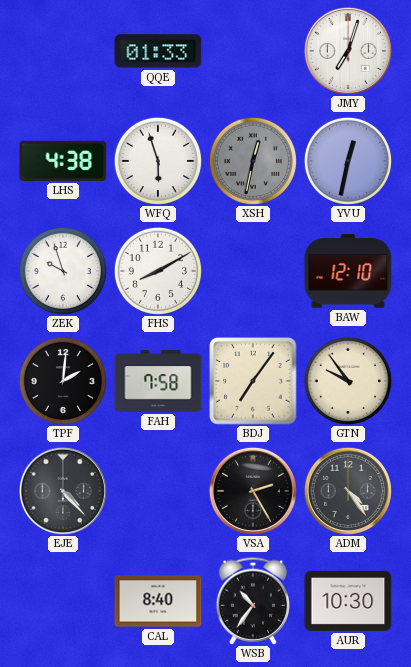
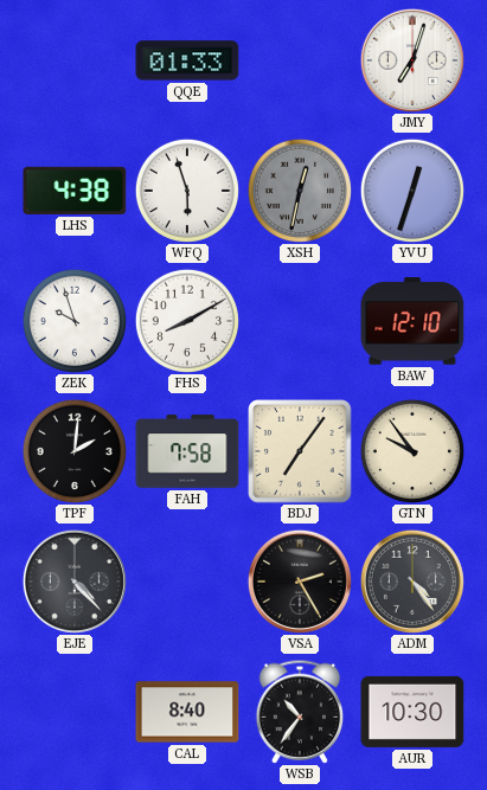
YVU: 12:32 -> 12:33
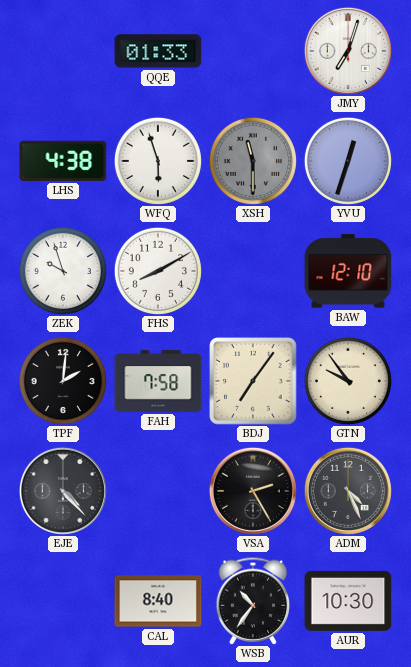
XSH: 12:32 -> 11:30
ADM: 4:24 -> 4:26
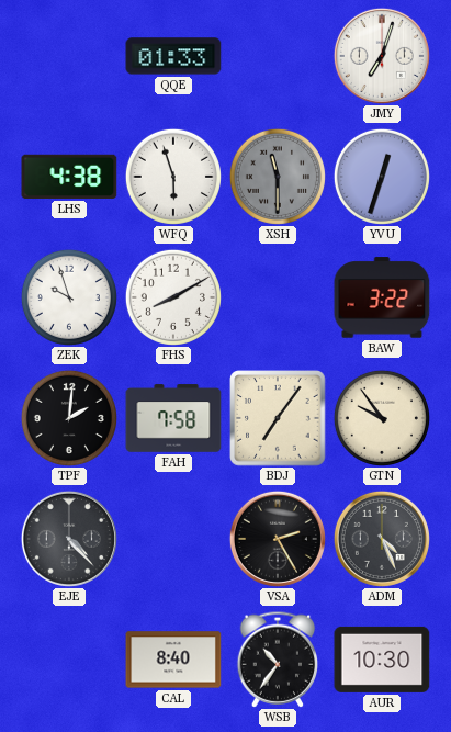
BAW: 12:10 -> 3:22
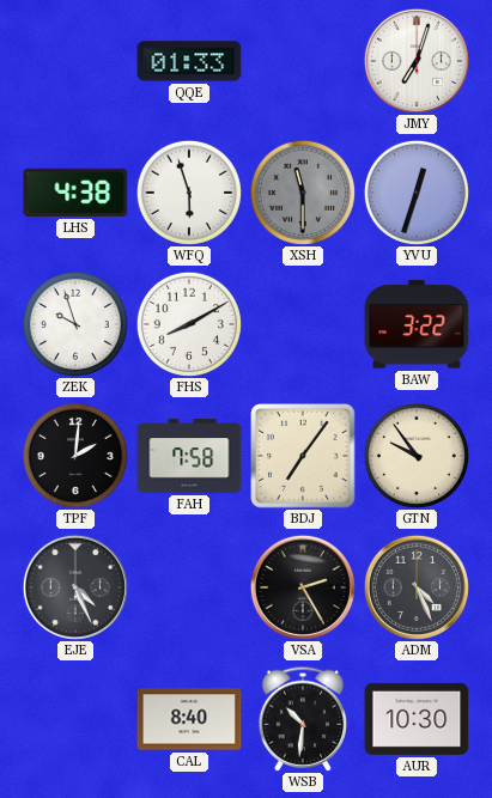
EJE: 4:23 -> 4:26
WSB: 10:36 -> 10:31
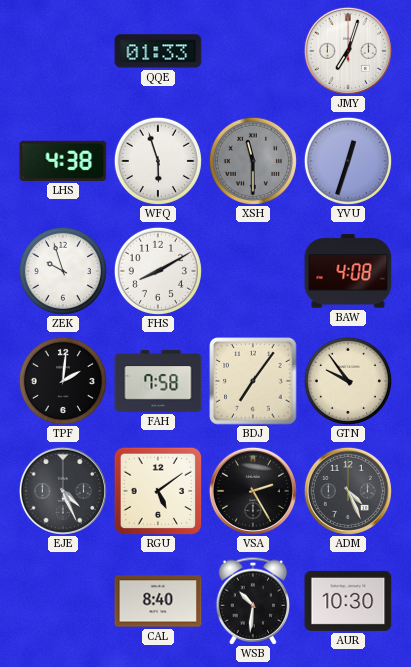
BAW: 3:22 -> 4:08
RGU: none -> 5:09
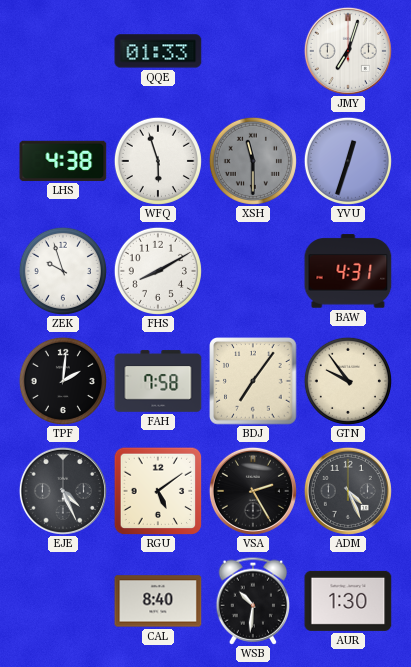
BAW: 4:08 -> 4:31
AUR: 10:30 -> 1:30
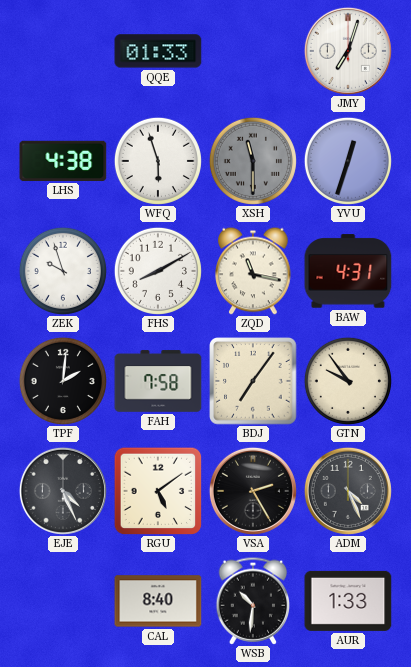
ZQD: none -> 11:17
AUR: 1:30 -> 1:33
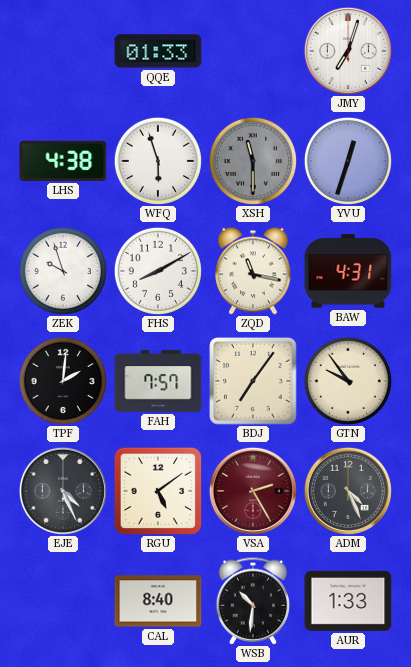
FAH: 7:58 -> 7:57
VSA dial: black -> burgundy
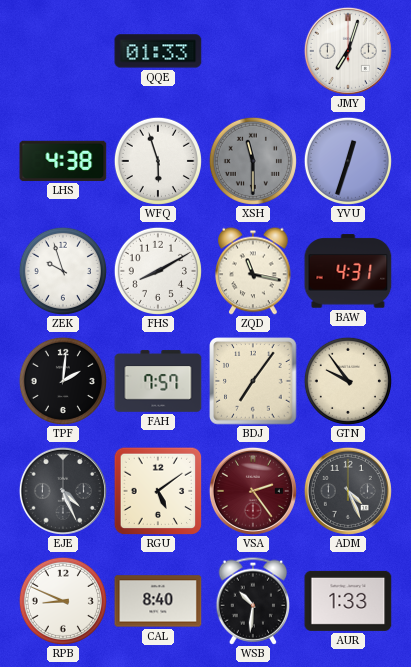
VSA: 2:25 -> 2:24
RPB: none -> 8:49
